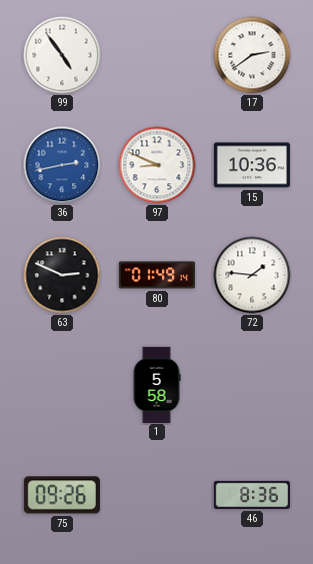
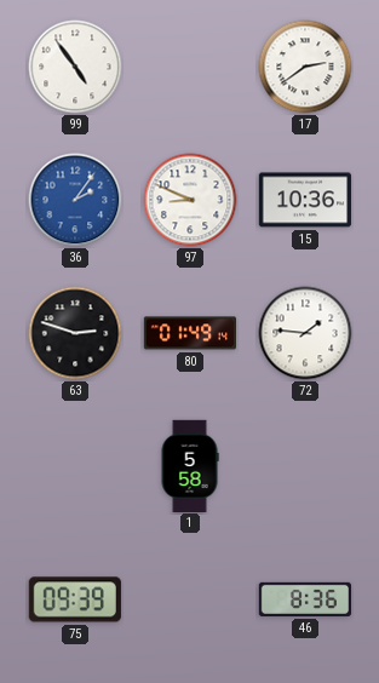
36: 2:43 -> 2:06
63: 2:49 -> 2:48
75: 09:26 -> 09:39
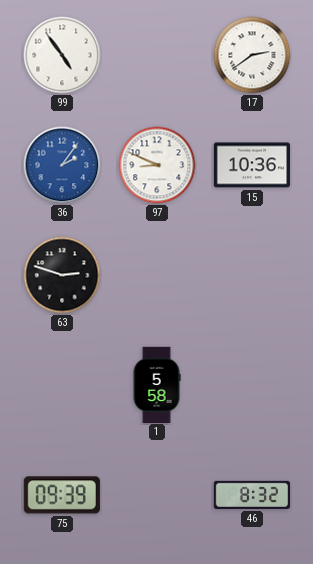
80: 01:49 -> none
72: 1:46 -> none
46: 8:36 -> 8:32
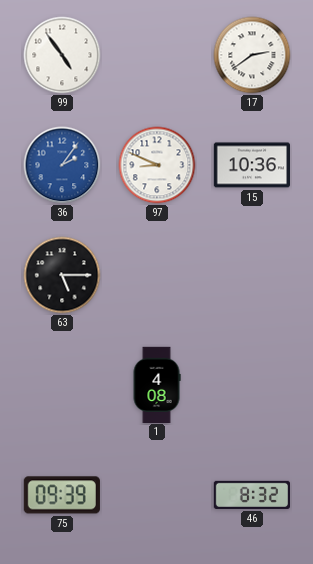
63: 2:48 -> 5:15
1: 5:58 -> 4:08
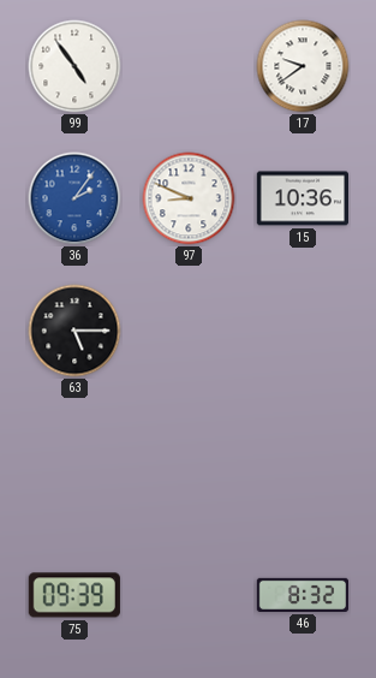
17: 2:39 -> 9:39
1: 4:08 -> none
